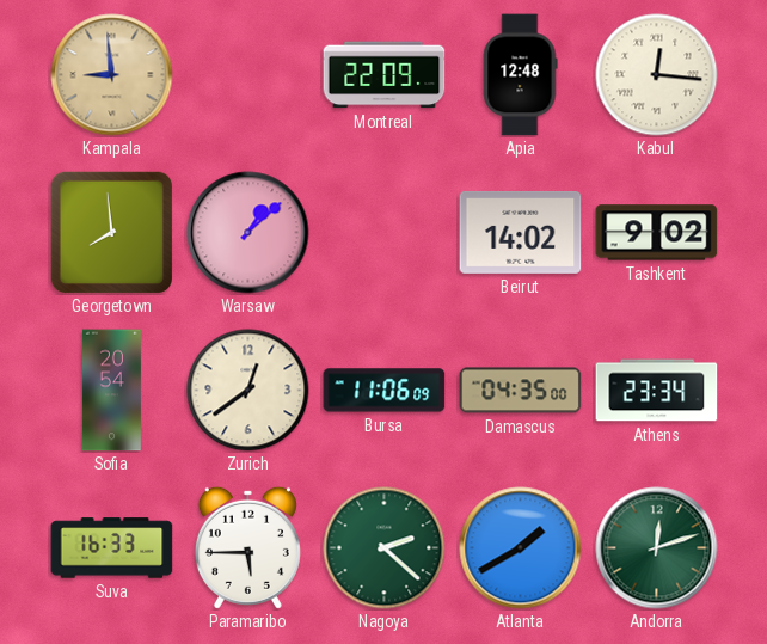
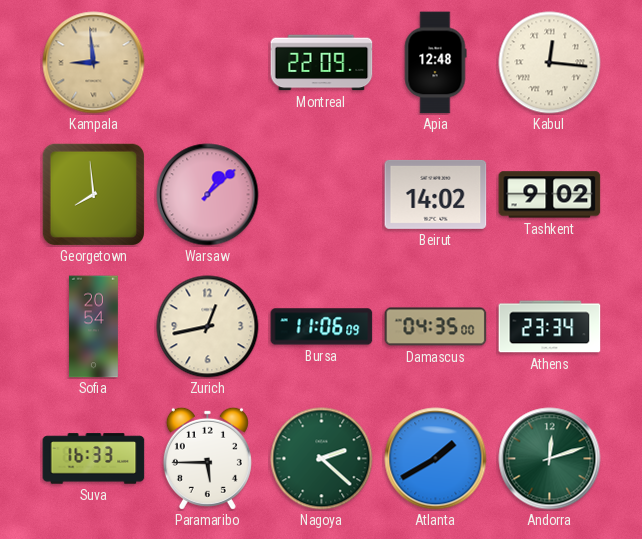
Zurich: 12:39 -> 12:43
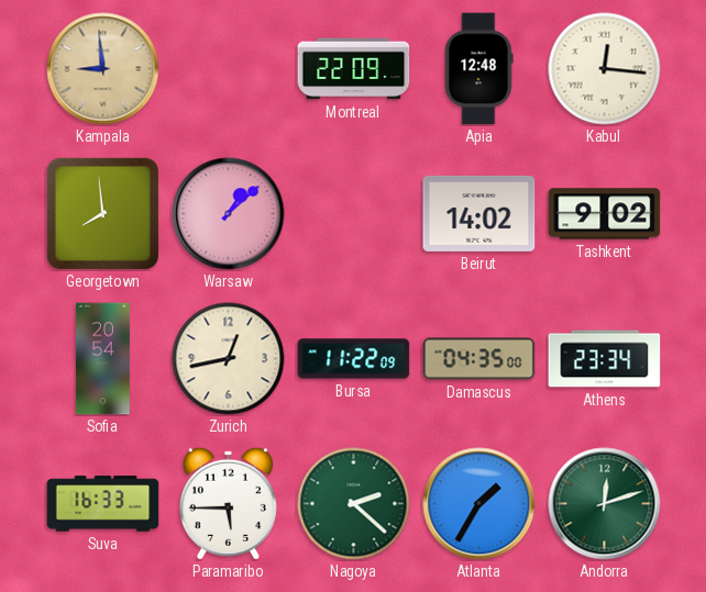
Bursa: 11:06 -> 11:22
Atlanta: 1:40 -> 1:35
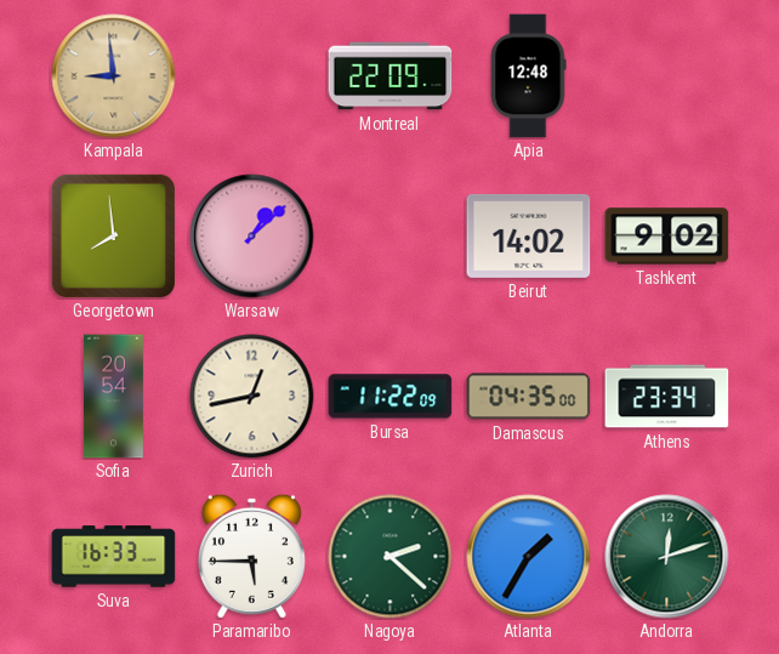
Kabul: 12:16 -> none
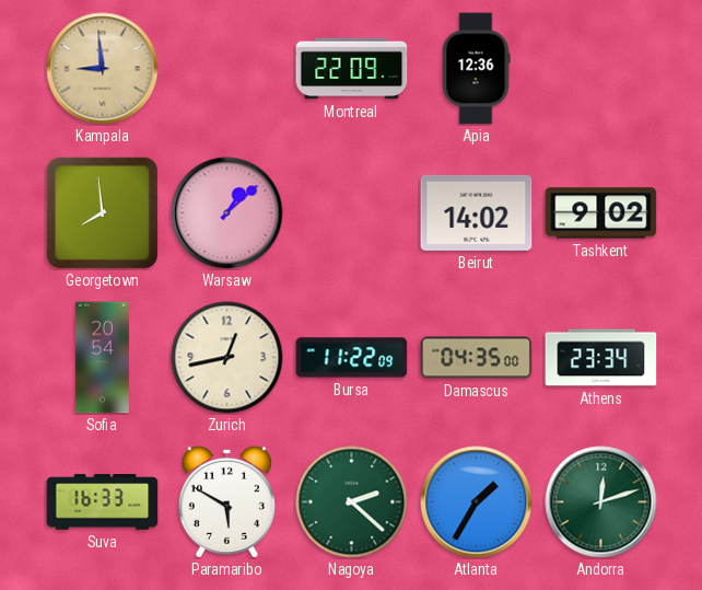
Apia: 12:48 -> 12:36
Paramaribo: 5:45 -> 5:50
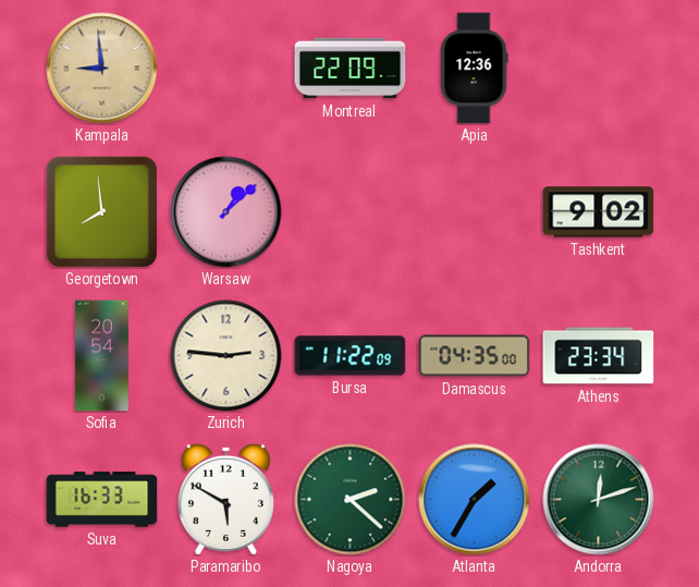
Beirut: 14:02 -> none
Zurich: 12:43 -> 2:46
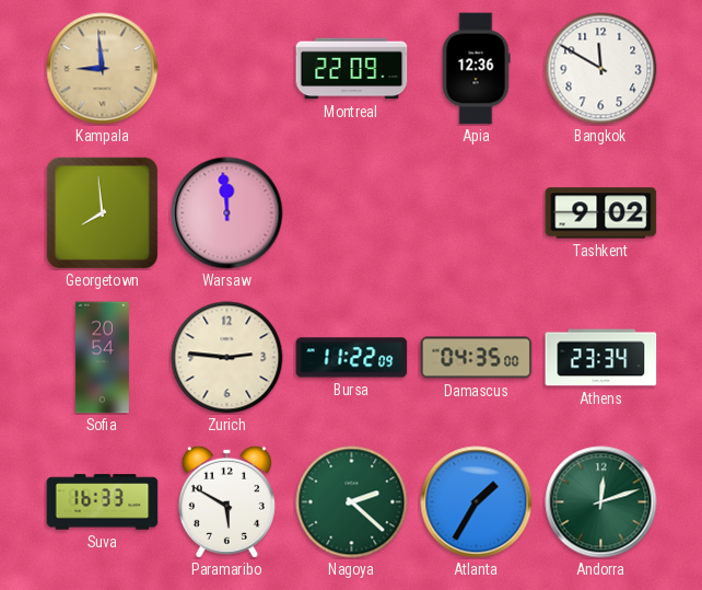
Bangkok: none -> 11:50
Warsaw: 1:08 -> 11:59
